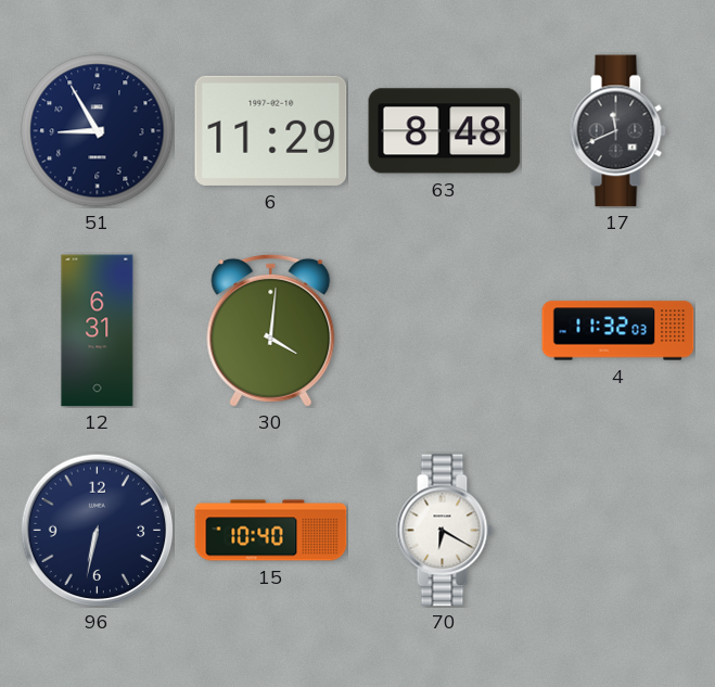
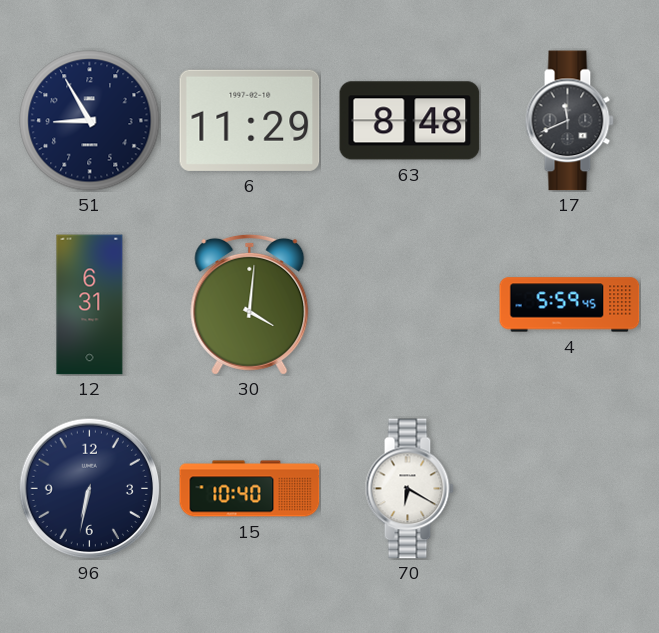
4: 11:32 -> 5:59
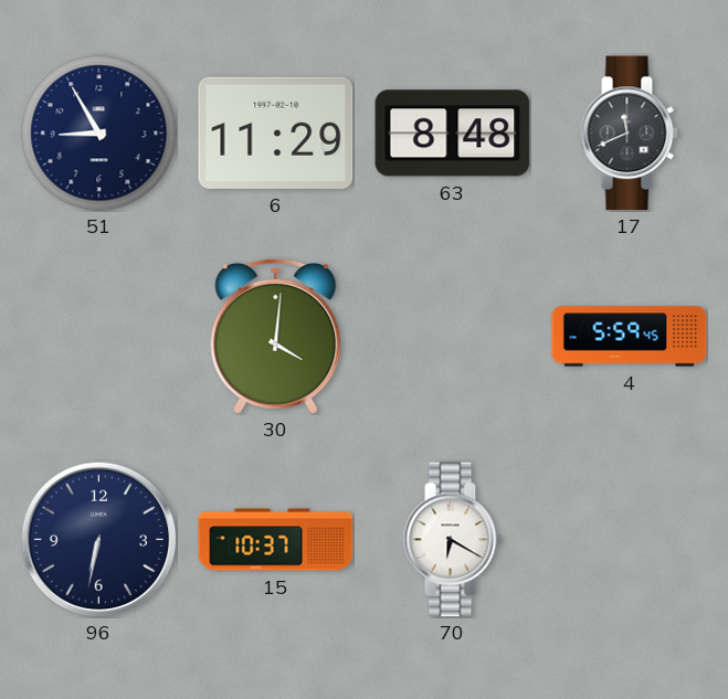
12: 6:31 -> none
15: 10:40 -> 10:37
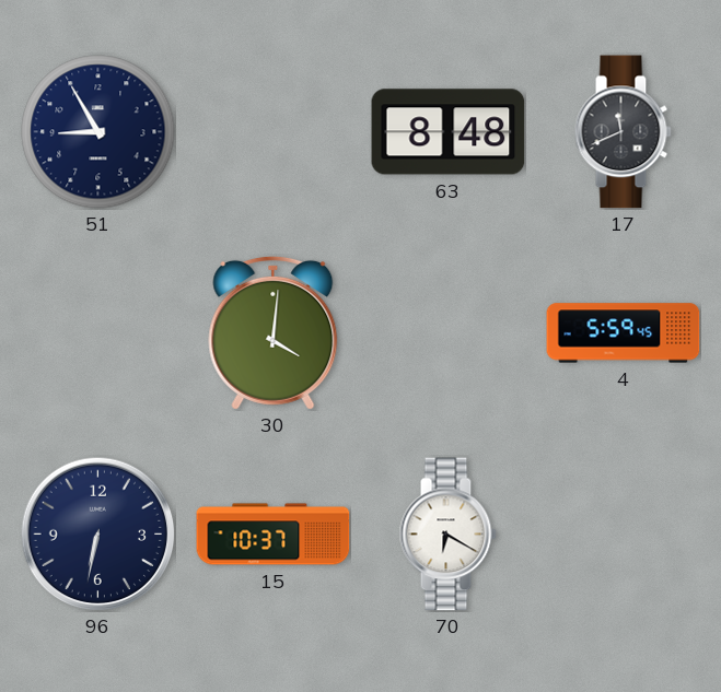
6: 11:29 -> none
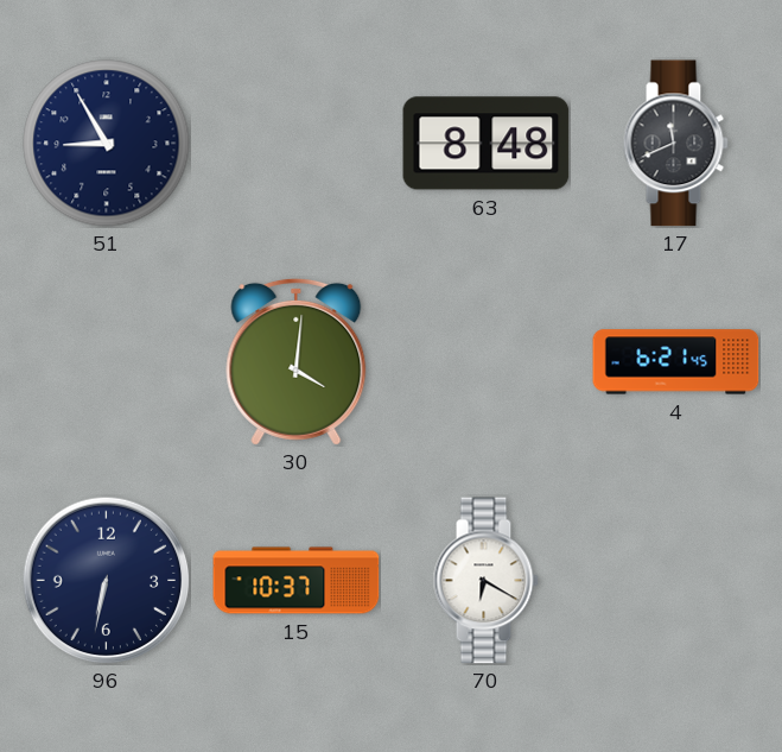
4: 5:59 -> 6:21
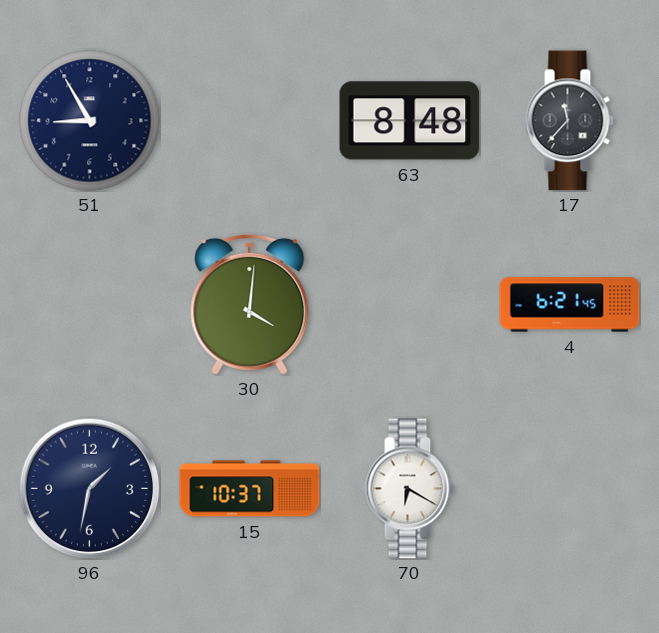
17: 11:41 -> 11:37
96: 6:32 -> 1:32
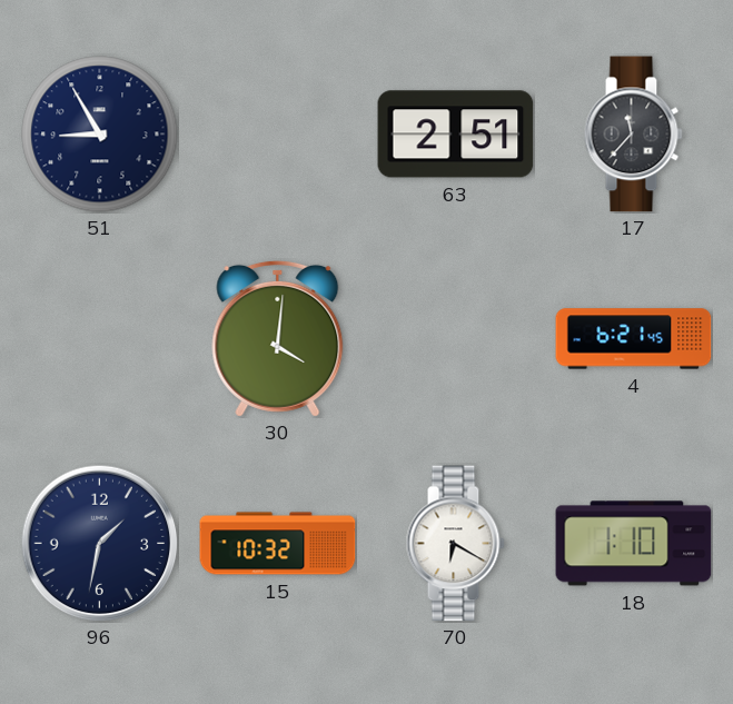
63: 8:48 -> 2:51
15: 10:37 -> 10:32
18: none -> 1:10
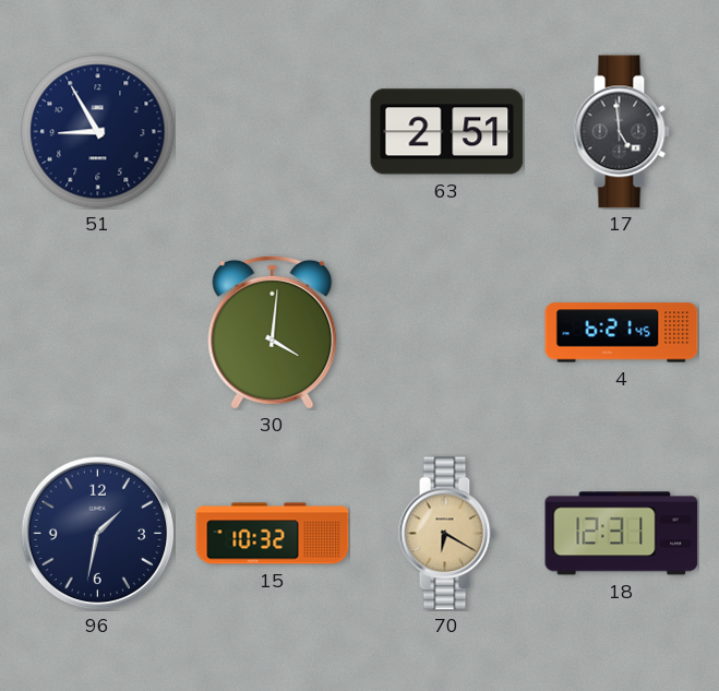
17: 11:37 -> 4:59
70 dial: white -> champagne
18: 1:10 -> 12:31
